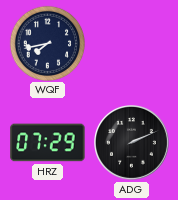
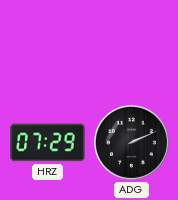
WQF: 7:43 -> none
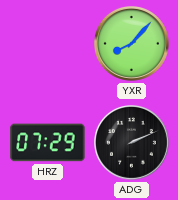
YXR: none -> 8:07
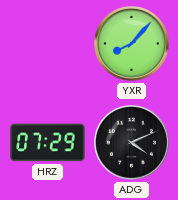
ADG: 2:11 -> 4:11
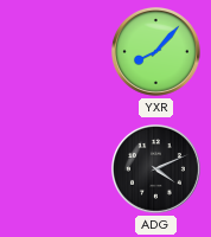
HRZ: 07:29 -> none
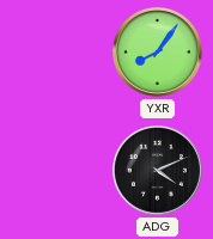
YXR: 8:07 -> 8:06
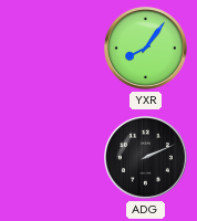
ADG: 4:11 -> 2:11
